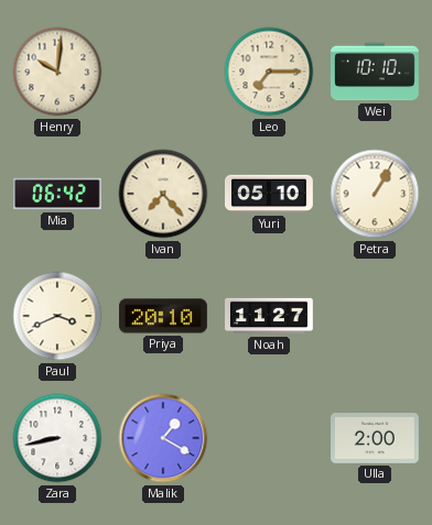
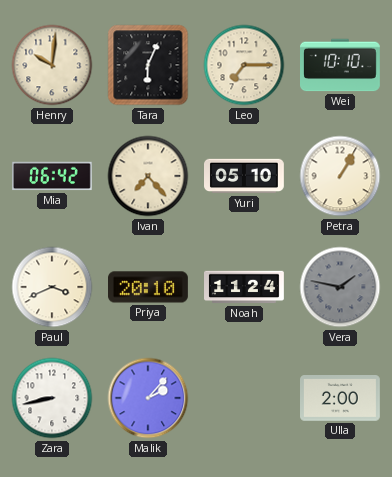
Tara: none -> 6:04
Noah: 11:27 -> 11:24
Vera: none -> 1:47
Malik: 1:20 -> 2:07
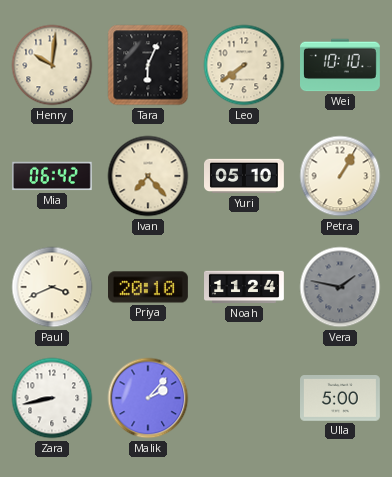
Leo: 7:15 -> 7:39
Ulla: 2:00 -> 5:00
